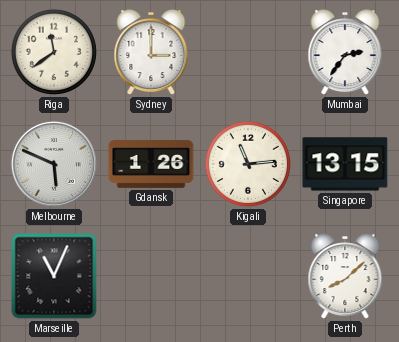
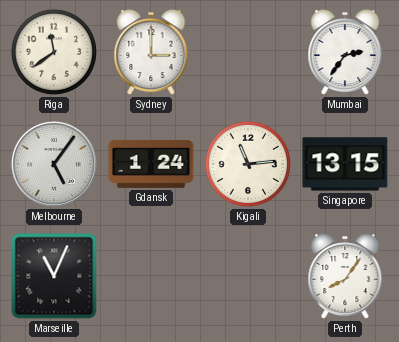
Melbourne: 5:49 -> 5:06
Gdansk: 1:26 -> 1:24
Perth: 8:08 -> 8:06
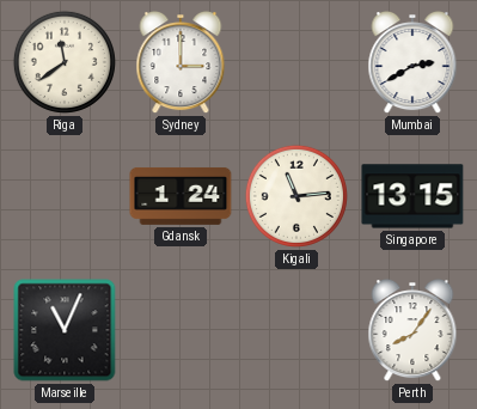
Mumbai: 2:36 -> 2:40
Melbourne: 5:06 -> none
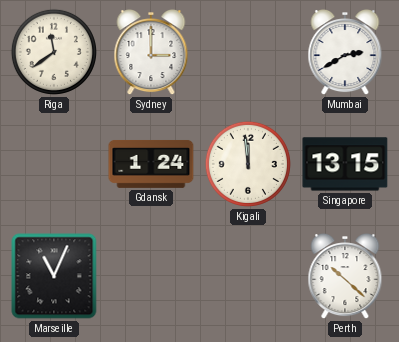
Kigali: 11:14 -> 11:59
Perth: 8:06 -> 10:22
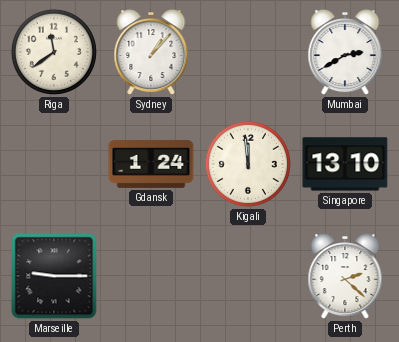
Sydney: 3:00 -> 1:07
Singapore: 13:15 -> 13:10
Marseille: 11:04 -> 9:15
Perth: 10:22 -> 2:22
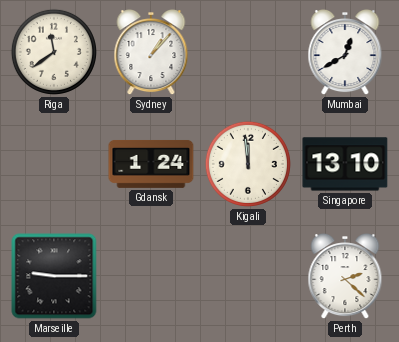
Mumbai: 2:40 -> 12:40
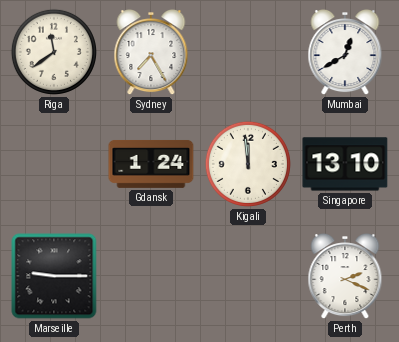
Sydney: 1:07 -> 7:25
Perth: 2:22 -> 2:19
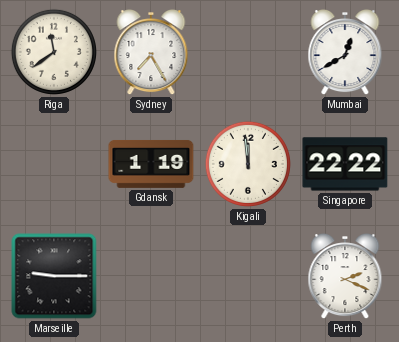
Gdansk: 1:24 -> 1:19
Singapore: 13:10 -> 22:22
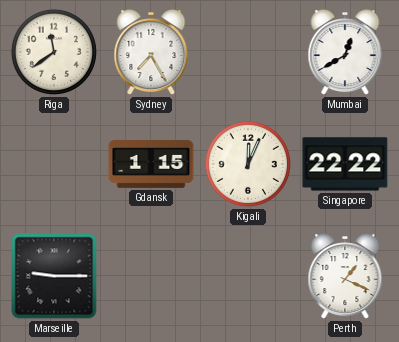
Gdansk: 1:19 -> 1:15
Kigali: 11:59 -> 12:04
Perth: 2:19 -> 1:19
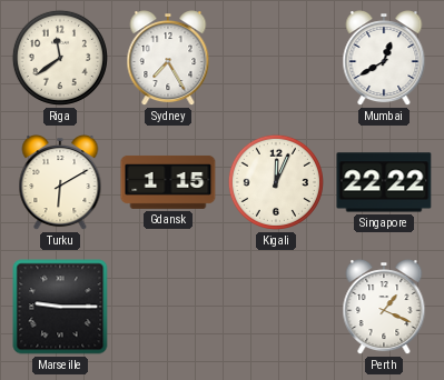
Turku: none -> 6:10
